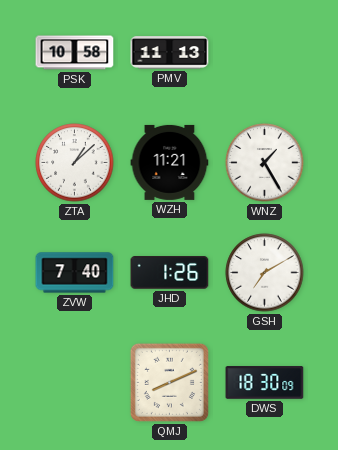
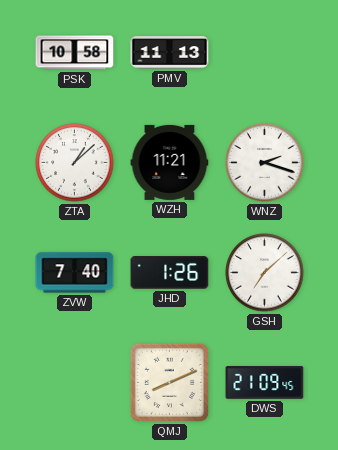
WNZ: 1:25 -> 2:18
GSH: 7:10 -> 7:08
DWS: 18:30 -> 21:09
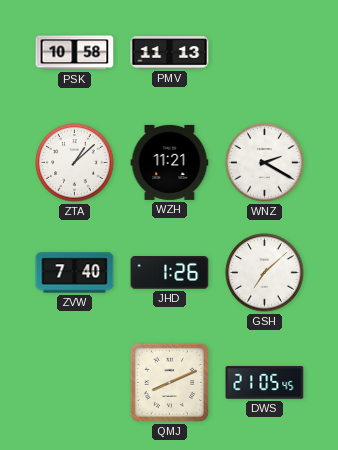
WNZ: 2:18 -> 2:20
DWS: 21:09 -> 21:05
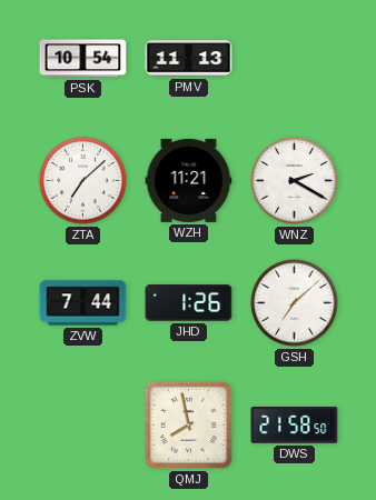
PSK: 10:58 -> 10:54
ZTA: 1:08 -> 7:08
ZVW: 7:40 -> 7:44
QMJ: 8:11 -> 7:58
DWS: 21:05 -> 21:58
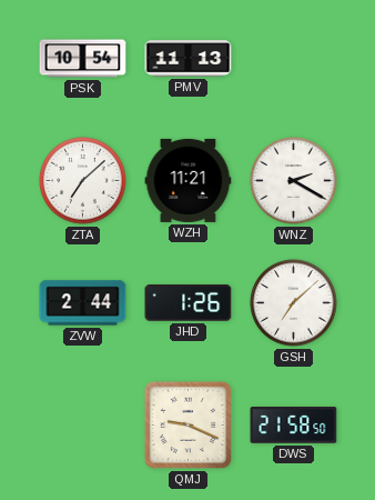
ZVW: 7:44 -> 2:44
QMJ: 7:58 -> 9:19
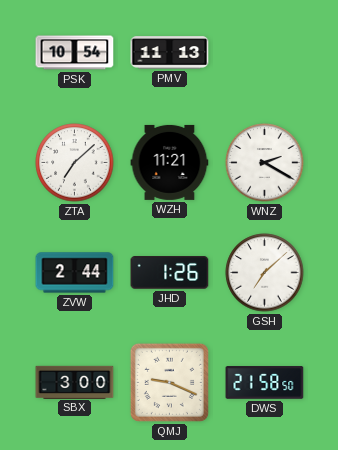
SBX: none -> 3:00
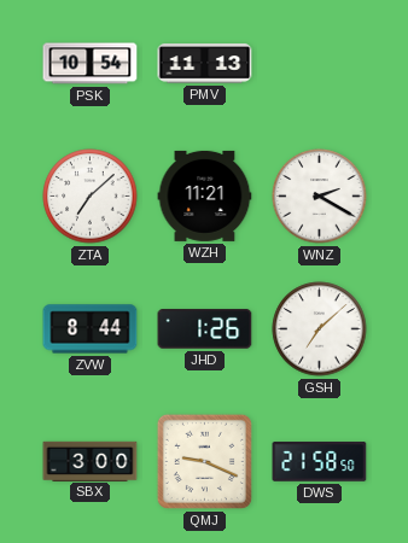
ZVW: 2:44 -> 8:44
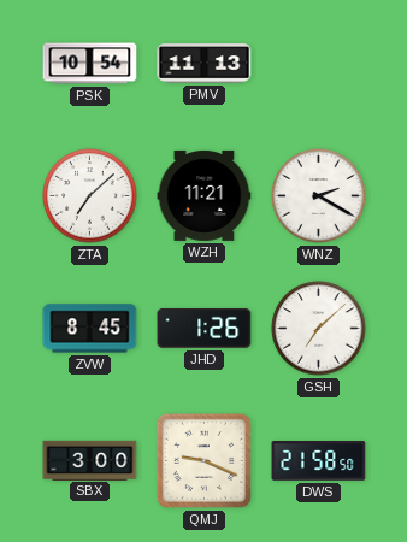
ZVW: 8:44 -> 8:45
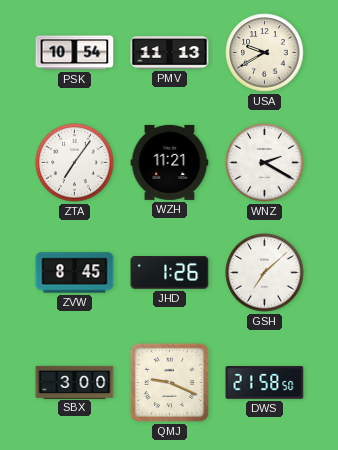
USA: none -> 9:40
ZTA: 7:08 -> 7:06
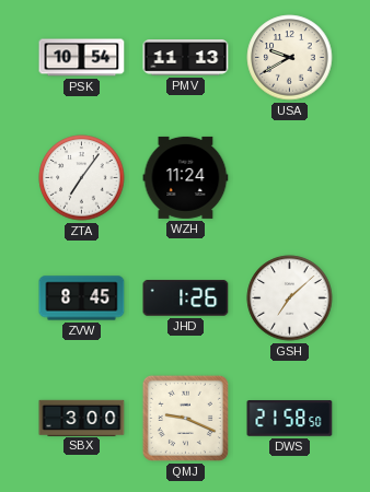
WZH: 11:21 -> 11:24
WNZ: 2:20 -> none
